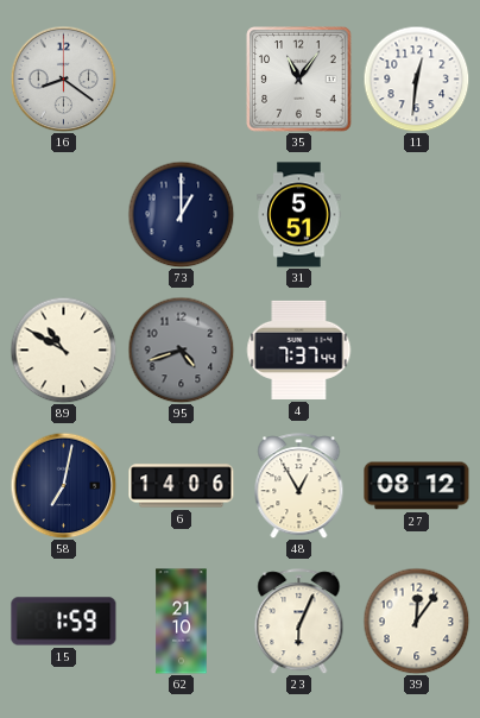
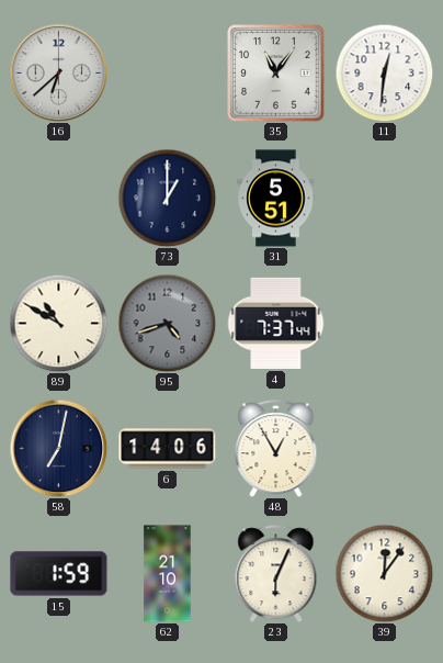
16: 8:21 -> 6:38
27: 08:12 -> none
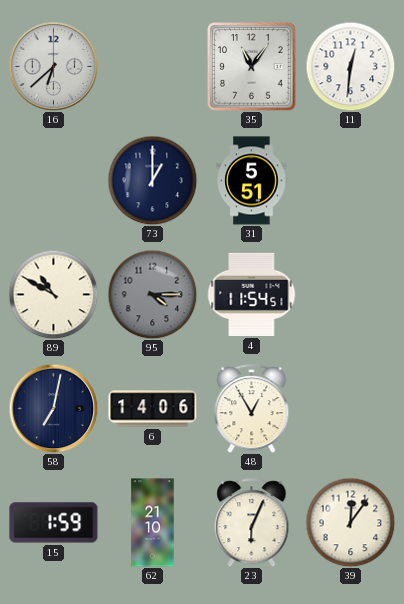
95: 4:42 -> 4:15
4: 7:37 -> 11:54
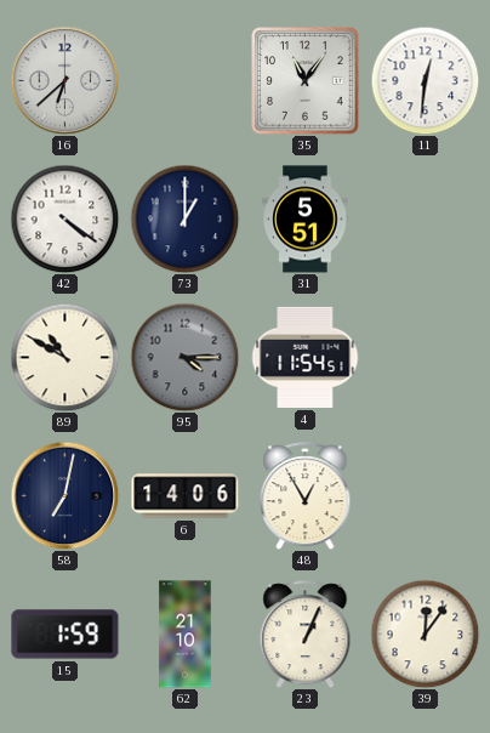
42: none -> 4:21
23: 6:04 -> 1:04
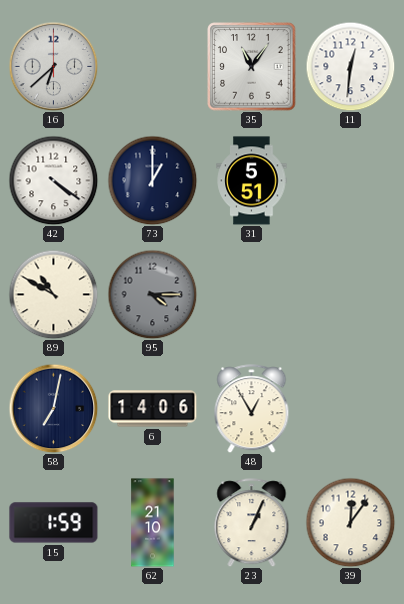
4: 11:54 -> none
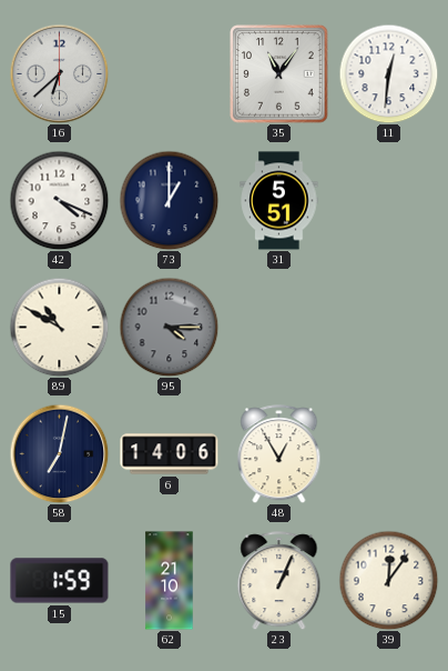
42: 4:21 -> 4:19
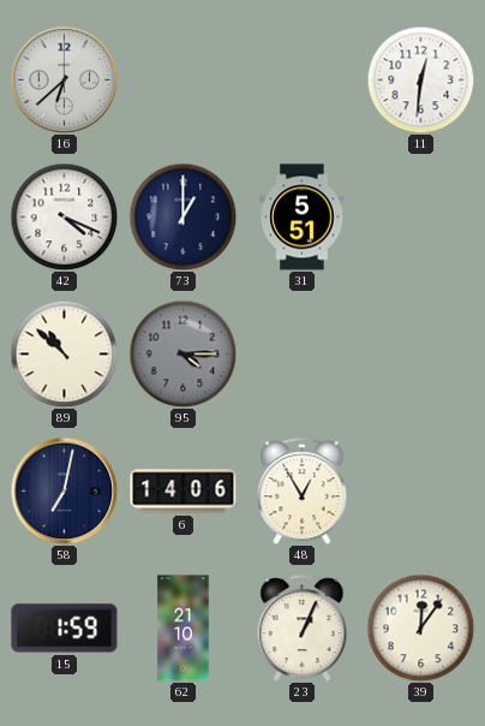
35: 11:06 -> none
89: 10:50 -> 10:52
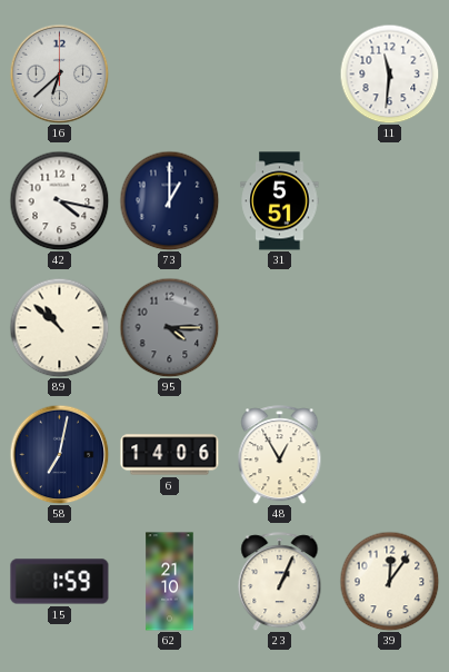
11: 12:31 -> 11:31
42: 4:19 -> 4:17
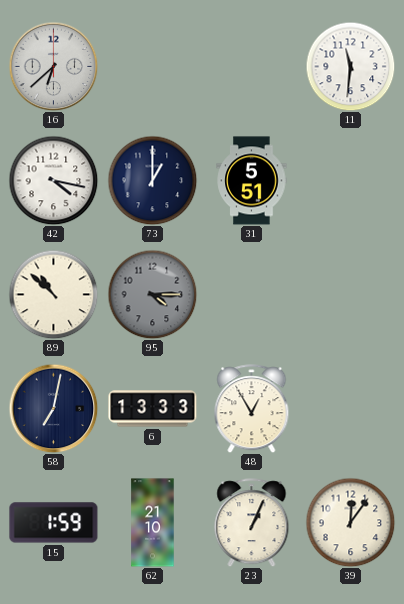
6: 14:06 -> 13:33
